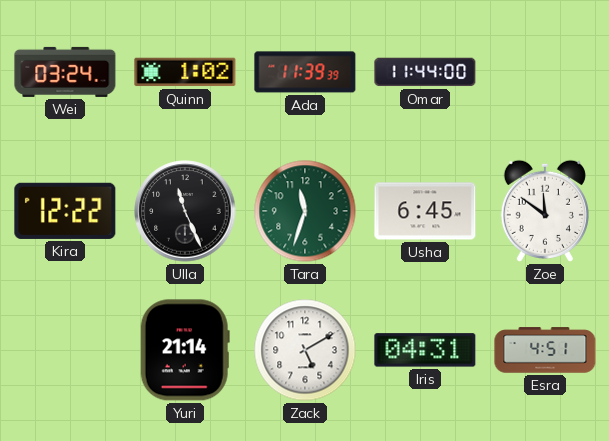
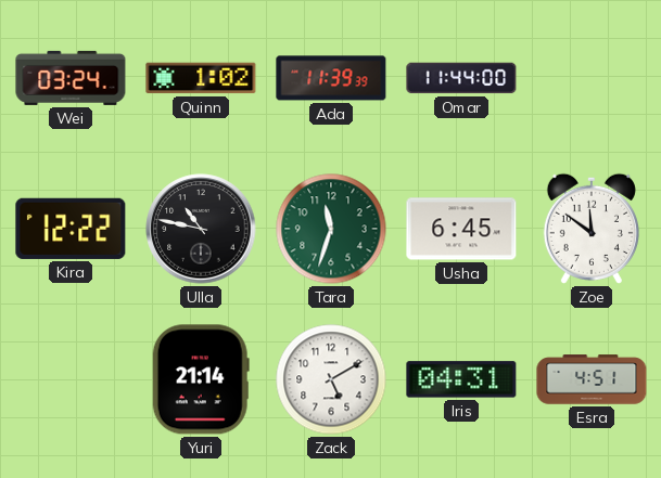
Ulla: 11:26 -> 10:47
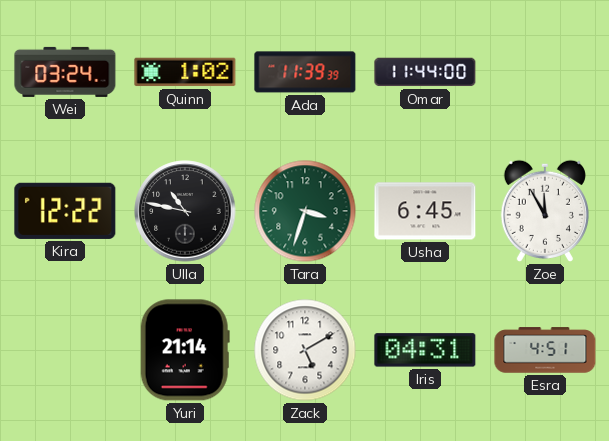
Tara: 11:33 -> 3:33
Zoe: 11:51 -> 11:55
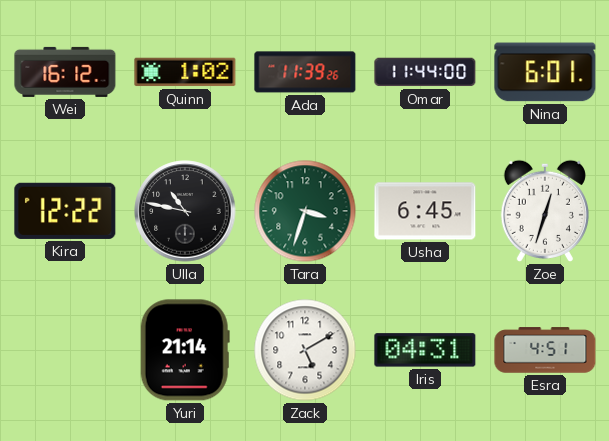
Wei: 03:24 -> 16:12
Ada: 11:39:39 -> 11:39:26
Nina: none -> 6:01
Zoe: 11:55 -> 12:33
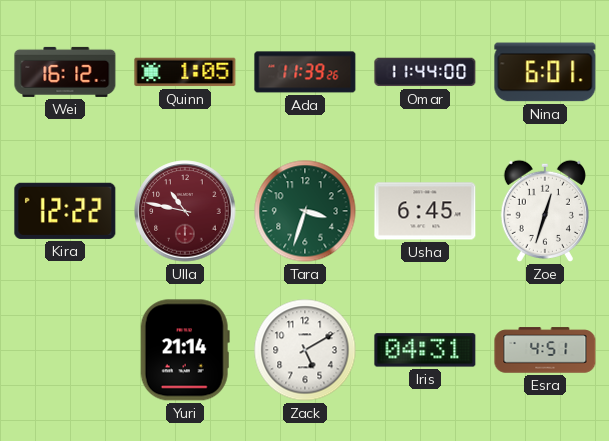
Quinn: 1:02 -> 1:05
Ulla dial: black -> burgundy
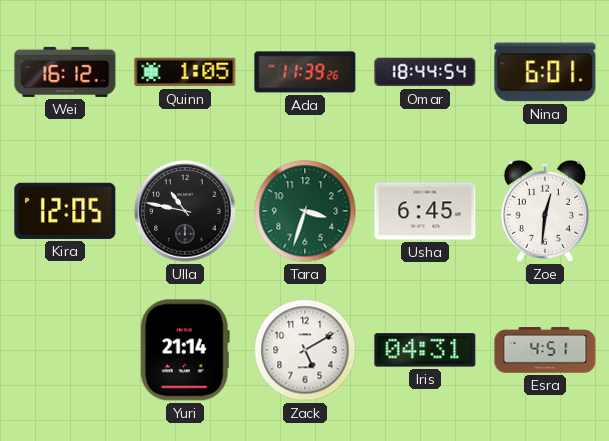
Omar: 11:44 -> 18:44
Kira: 12:22 -> 12:05
Ulla dial: burgundy -> black
Zoe: 12:33 -> 12:31
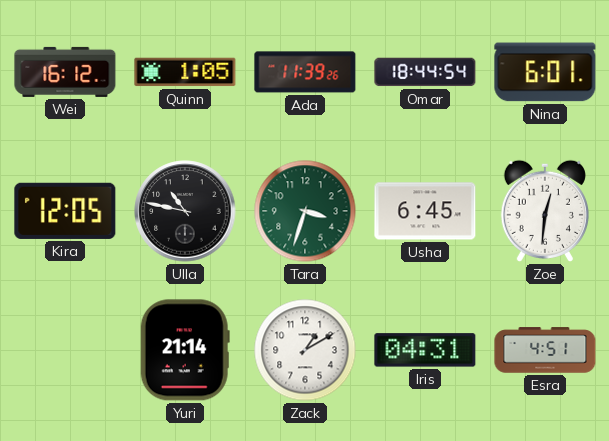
Zack: 5:10 -> 1:10
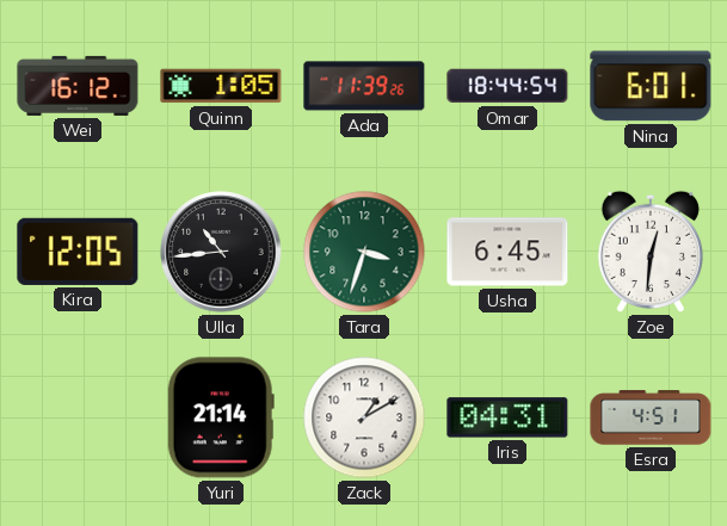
Ulla: 10:47 -> 10:44
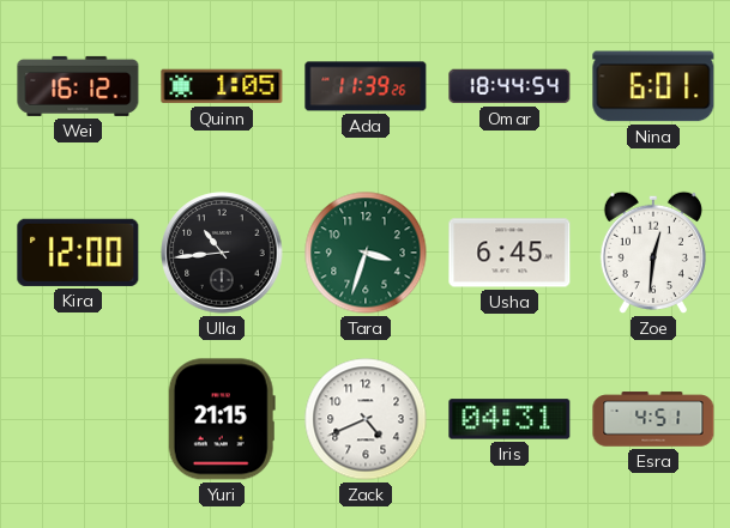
Kira: 12:05 -> 12:00
Yuri: 21:14 -> 21:15
Zack: 1:10 -> 4:41
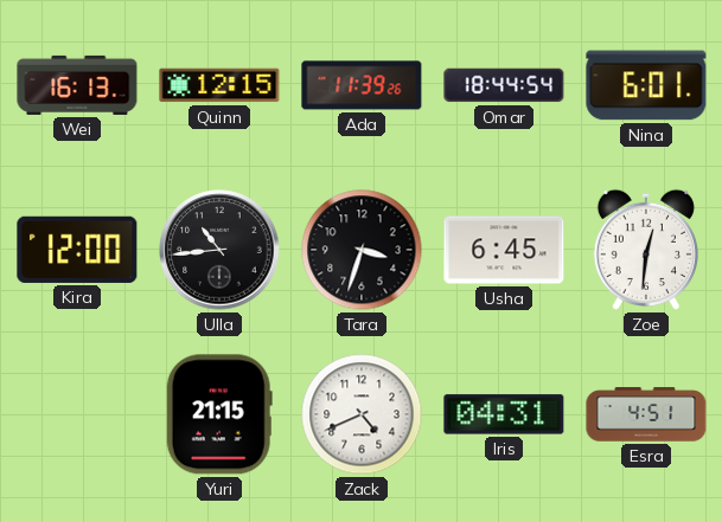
Wei: 16:12 -> 16:13
Quinn: 1:05 -> 12:15
Tara dial: green -> black
